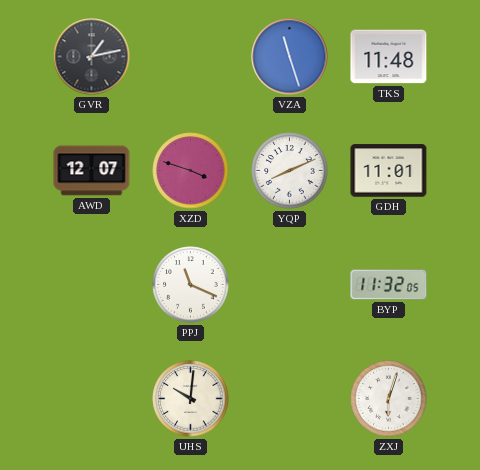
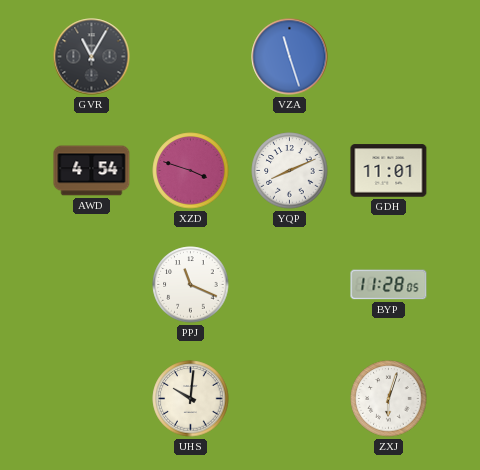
GVR: 1:13 -> 11:05
TKS: 11:48 -> none
AWD: 12:07 -> 4:54
BYP: 11:32 -> 11:28
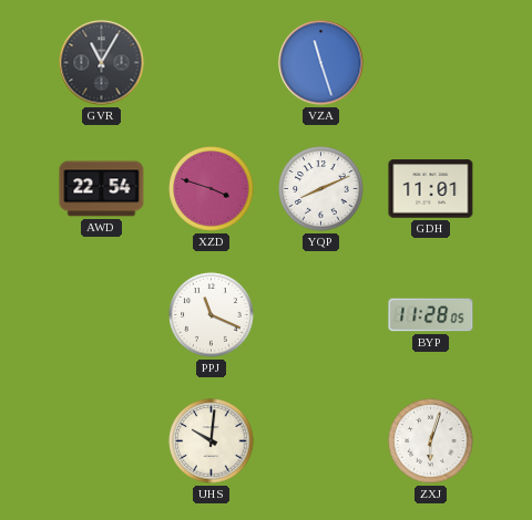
AWD: 4:54 -> 22:54
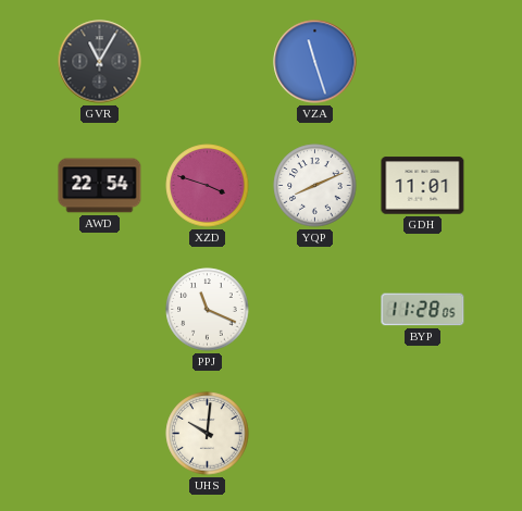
ZXJ: 6:03 -> none
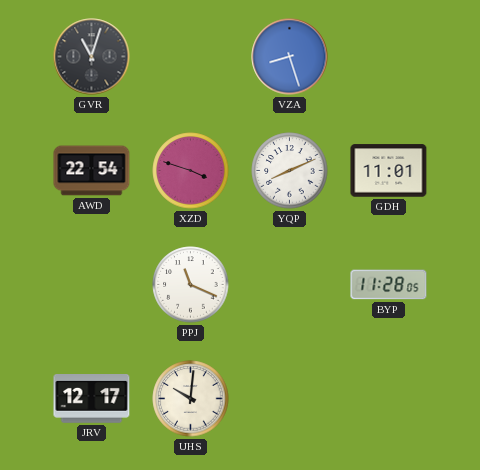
GVR: 11:05 -> 11:03
VZA: 11:27 -> 8:27
JRV: none -> 12:17
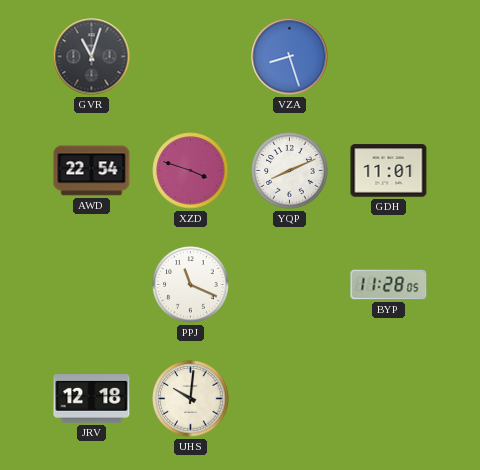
JRV: 12:17 -> 12:18
